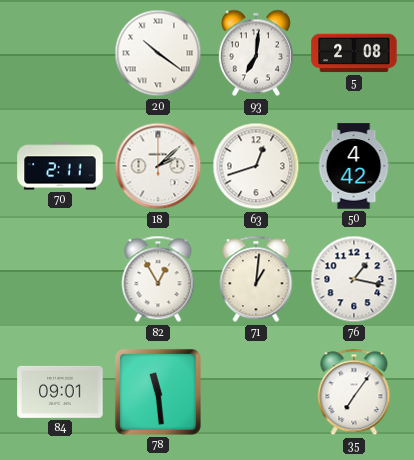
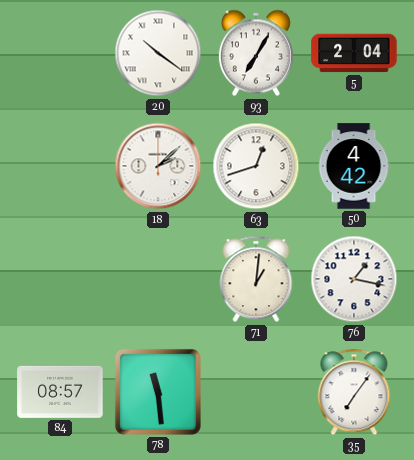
93: 7:01 -> 7:05
5: 2:08 -> 2:04
70: 2:11 -> none
82: 12:55 -> none
84: 09:01 -> 08:57
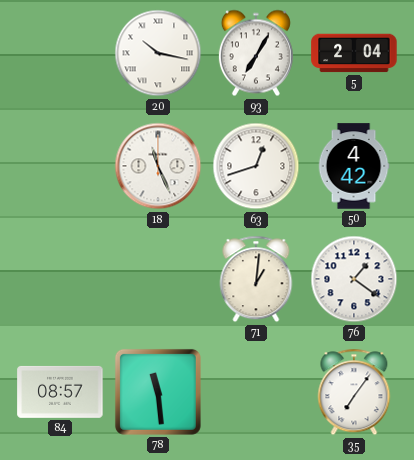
20: 10:21 -> 10:17
18: 2:08 -> 11:26
76: 1:17 -> 1:21
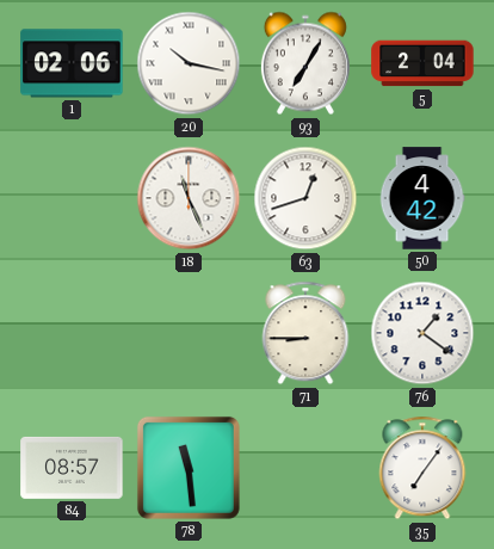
1: none -> 02:06
71: 1:01 -> 8:45
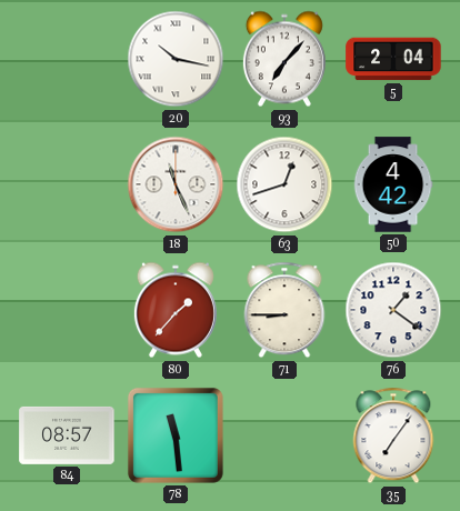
1: 02:06 -> none
93: 7:05 -> 7:07
80: none -> 1:37
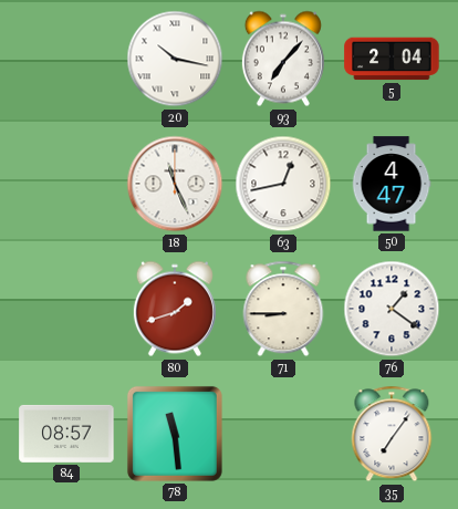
63: 12:42 -> 12:43
50: 4:42 -> 4:47
80: 1:37 -> 1:42
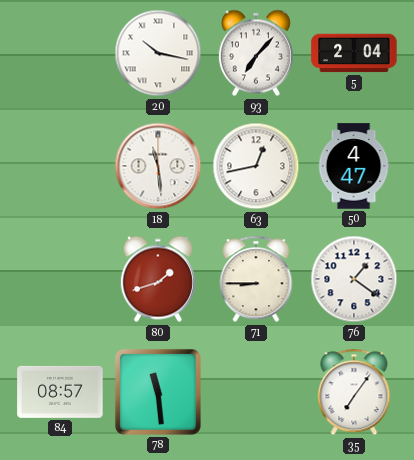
18: 11:26 -> 11:29
